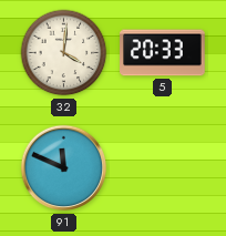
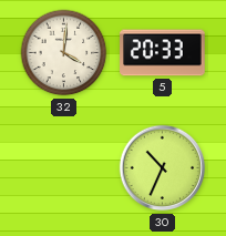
91: 11:49 -> none
30: none -> 10:34
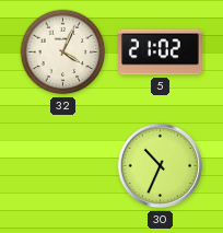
32: 4:01 -> 4:04
5: 20:33 -> 21:02
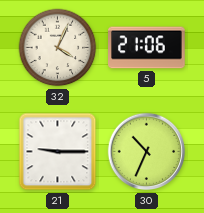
5: 21:02 -> 21:06
21: none -> 9:15
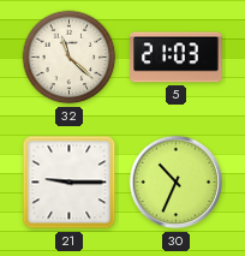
32: 4:04 -> 11:22
5: 21:06 -> 21:03
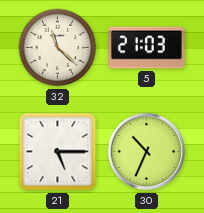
21: 9:15 -> 5:15
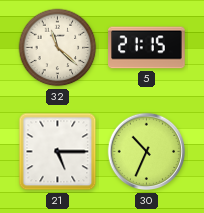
5: 21:03 -> 21:15
